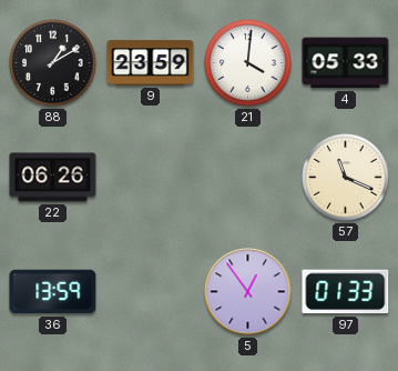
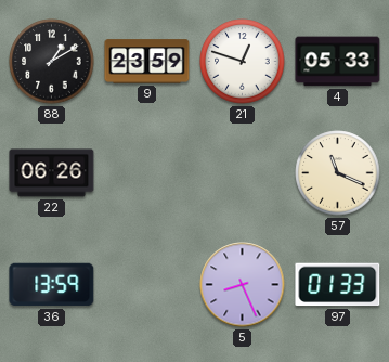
21: 4:01 -> 12:48
5: 12:54 -> 8:26
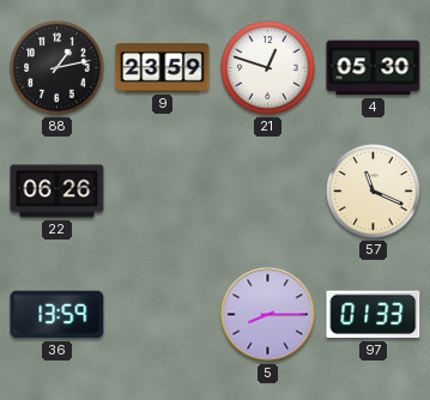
88: 1:10 -> 1:13
4: 05:33 -> 05:30
5: 8:26 -> 8:15
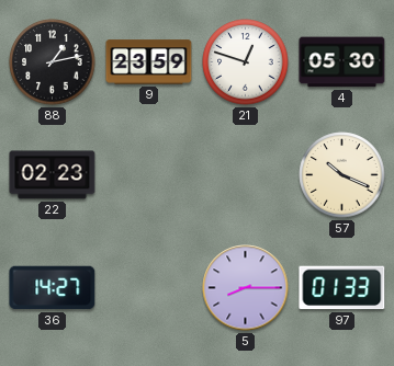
22: 06:26 -> 02:23
57: 11:19 -> 10:19
36: 13:59 -> 14:27
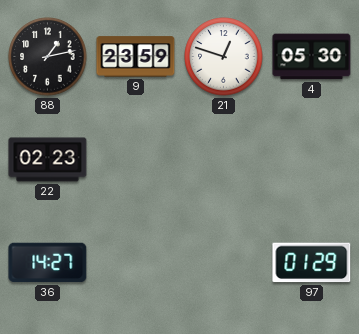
57: 10:19 -> none
5: 8:15 -> none
97: 01:33 -> 01:29
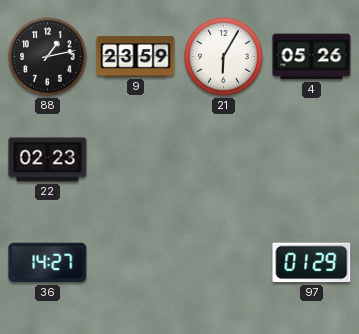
21: 12:48 -> 6:05
4: 05:30 -> 05:26
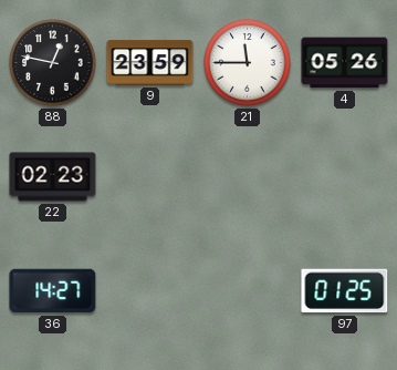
88: 1:13 -> 12:47
21: 6:05 -> 11:45
97: 01:29 -> 01:25
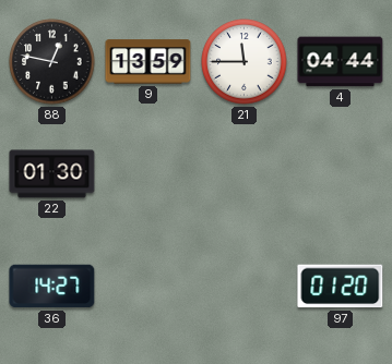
9: 23:59 -> 13:59
4: 05:26 -> 04:44
22: 02:23 -> 01:30
97: 01:25 -> 01:20
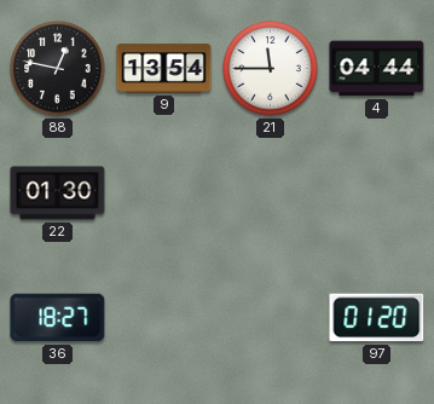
9: 13:59 -> 13:54
36: 14:27 -> 18:27
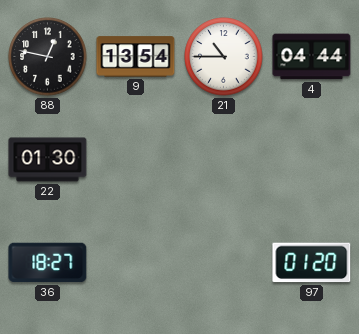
21: 11:45 -> 10:45
